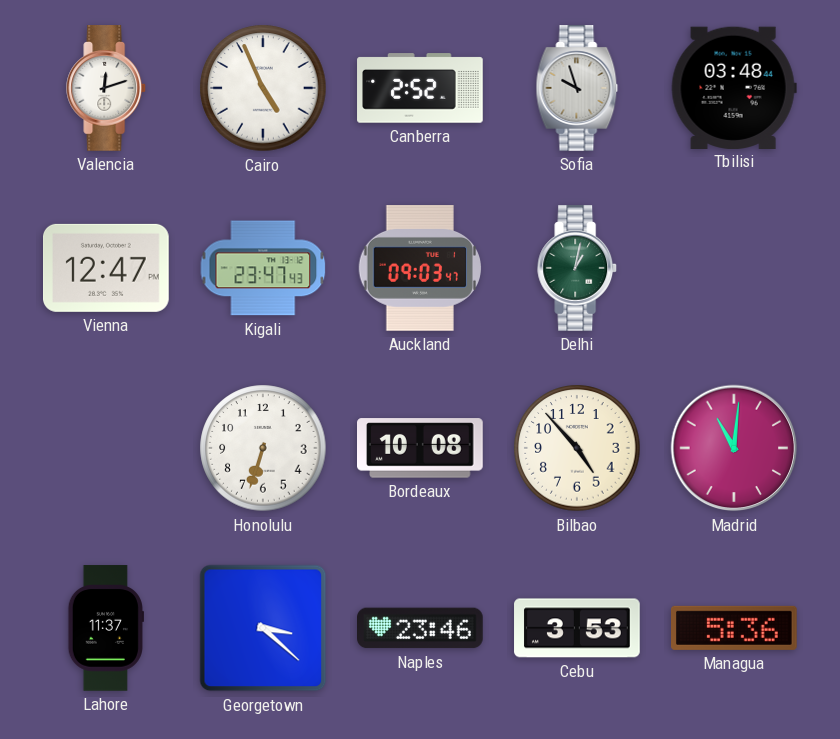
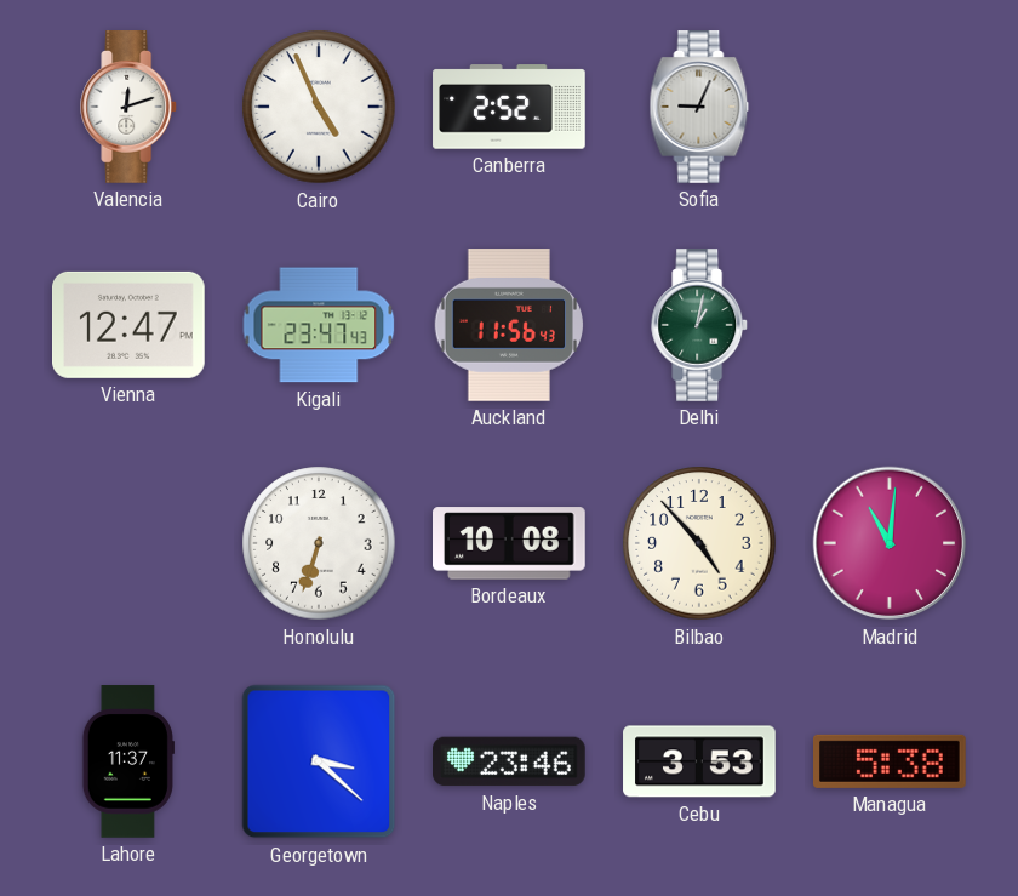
Sofia: 9:57 -> 9:04
Tbilisi: 03:48 -> none
Auckland: 09:03 -> 11:56
Managua: 5:36 -> 5:38
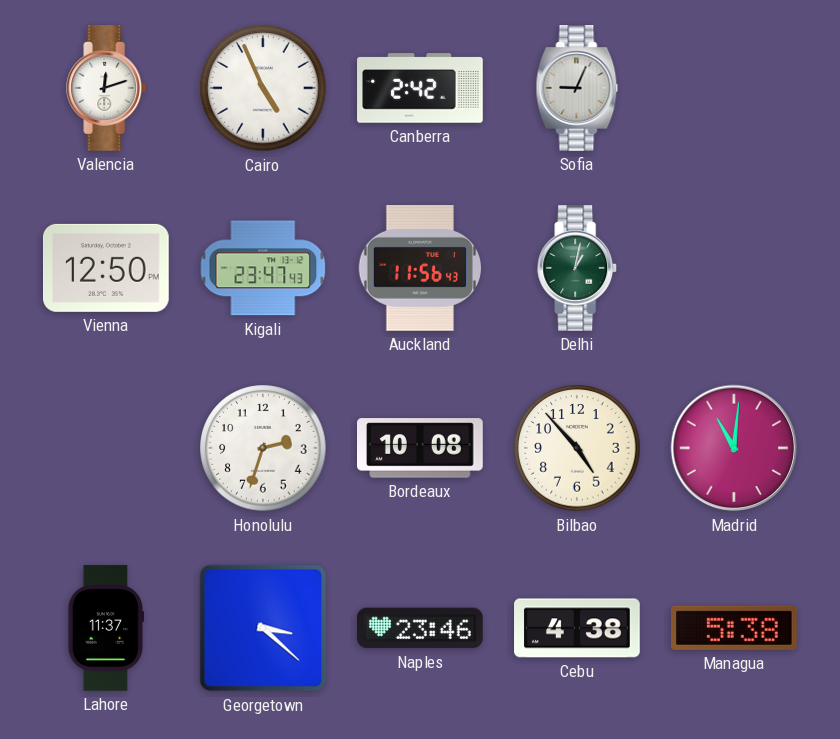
Canberra: 2:52 -> 2:42
Vienna: 12:47 -> 12:50
Honolulu: 6:33 -> 2:33
Cebu: 3:53 -> 4:38
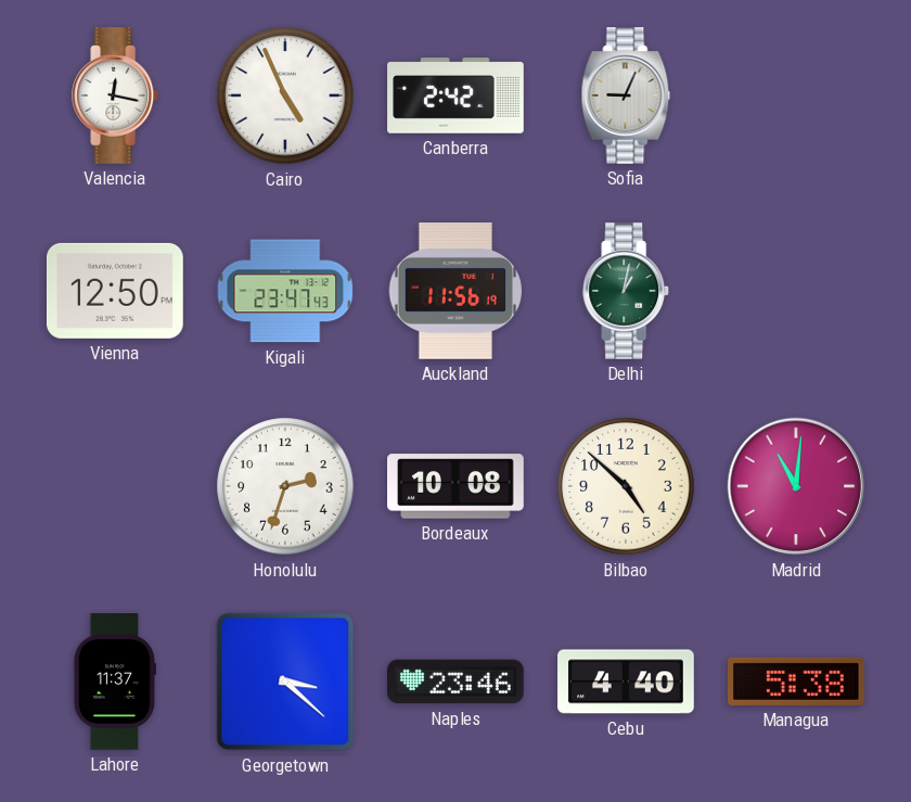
Valencia: 12:12 -> 12:17
Auckland: 11:56:43 -> 11:56:19
Bilbao: 4:53 -> 4:52
Cebu: 4:38 -> 4:40
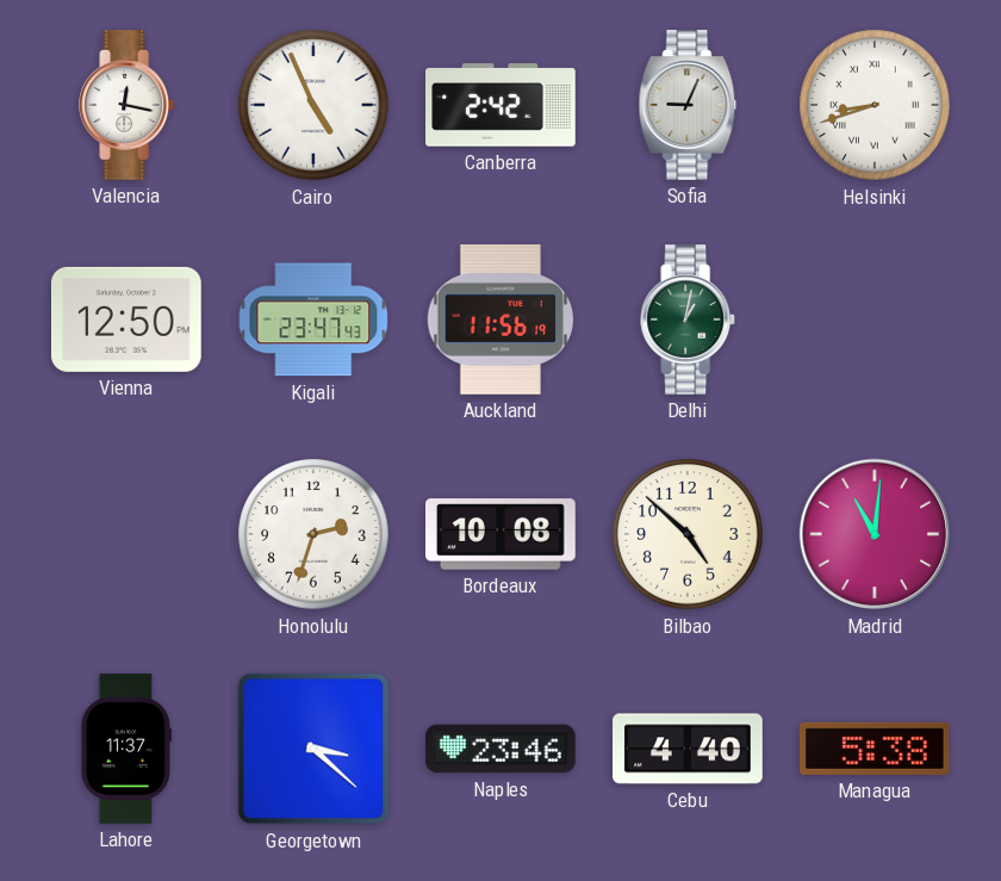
Helsinki: none -> 8:42
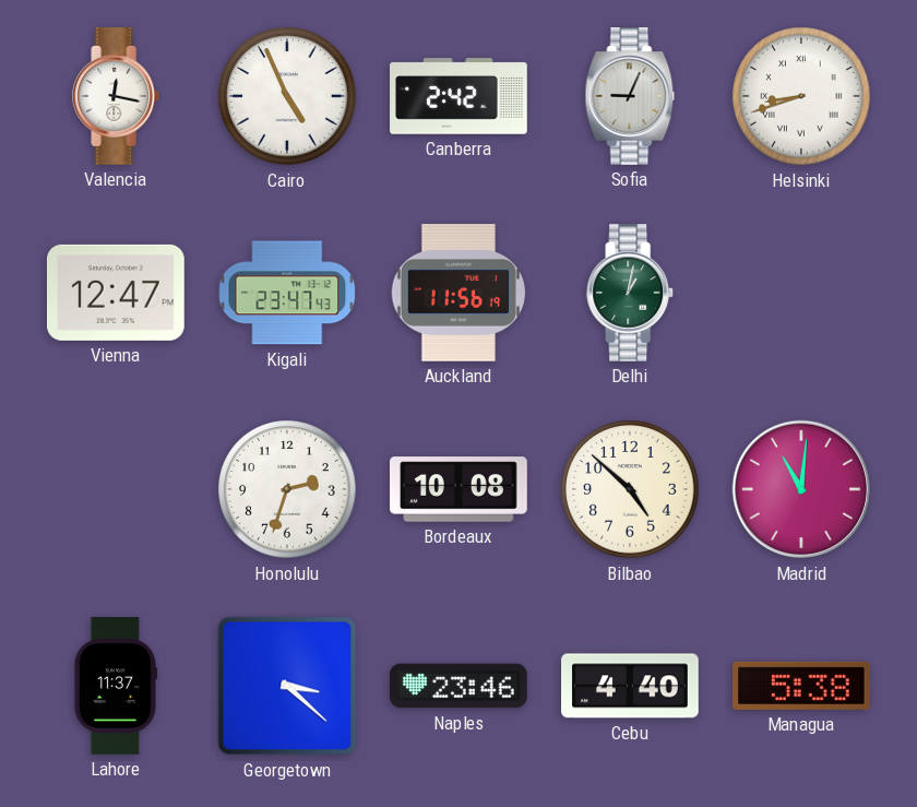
Vienna: 12:50 -> 12:47
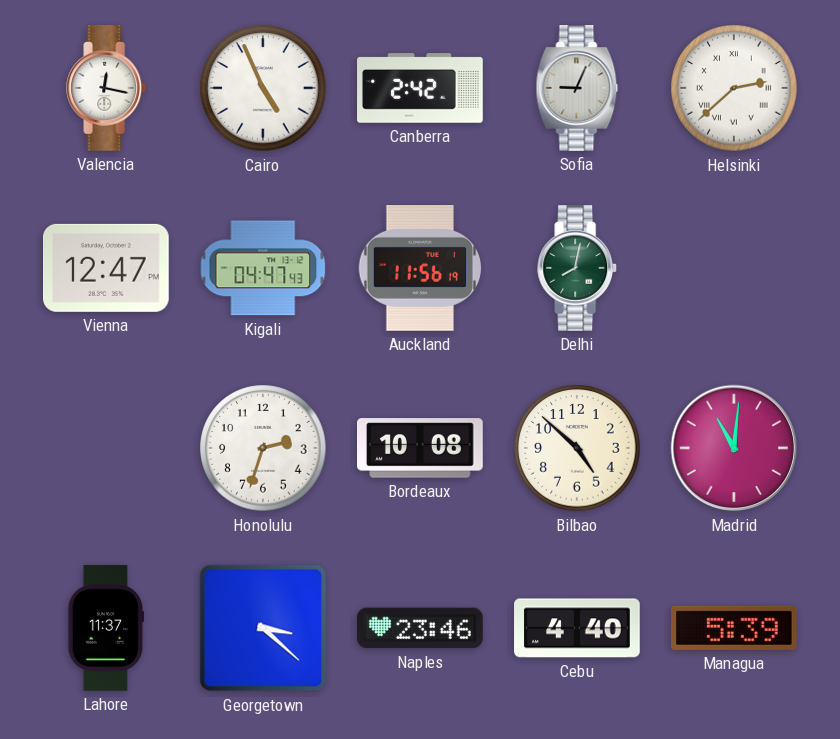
Helsinki: 8:42 -> 2:38
Kigali: 23:47 -> 04:47
Delhi: 1:02 -> 8:02
Managua: 5:38 -> 5:39
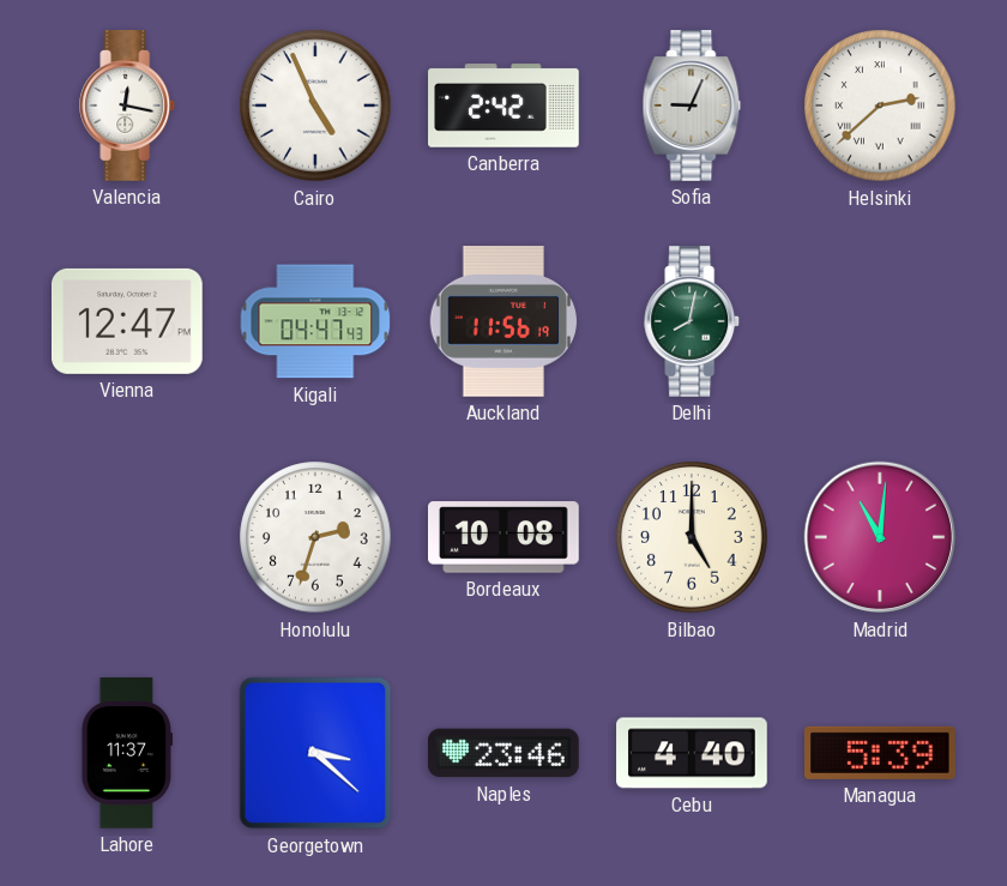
Bilbao: 4:52 -> 5:00
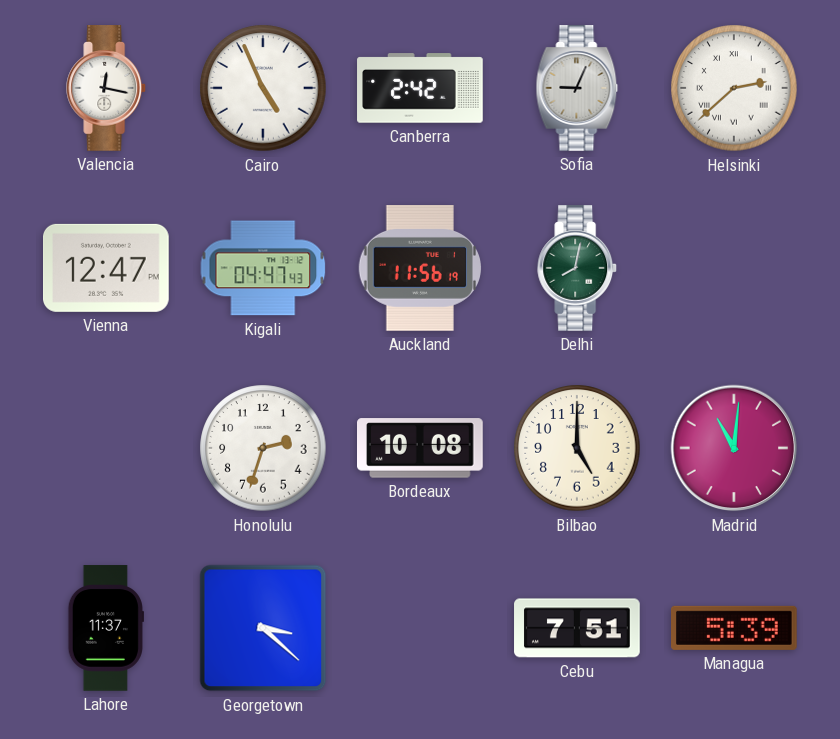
Naples: 23:46 -> none
Cebu: 4:40 -> 7:51
